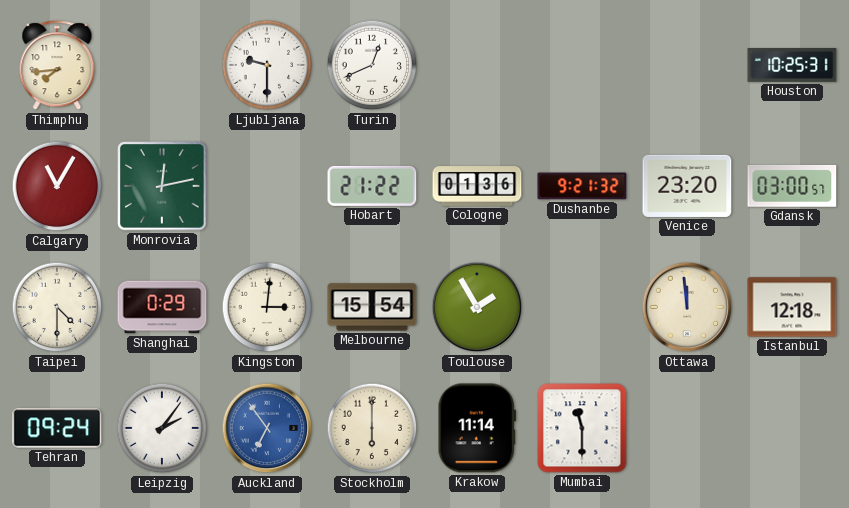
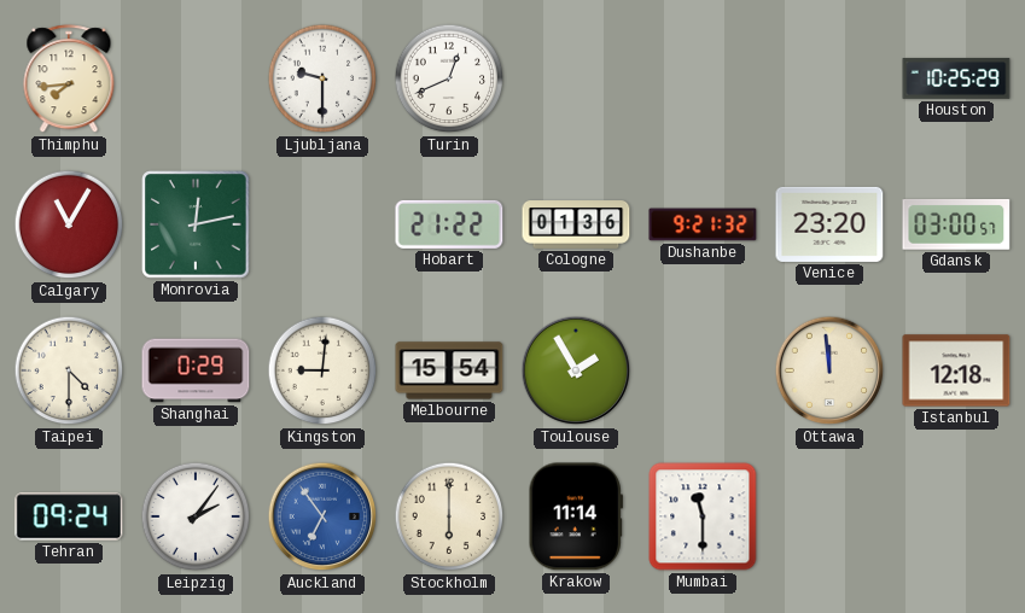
Houston: 10:25:31 -> 10:25:29
Kingston: 3:01 -> 9:01
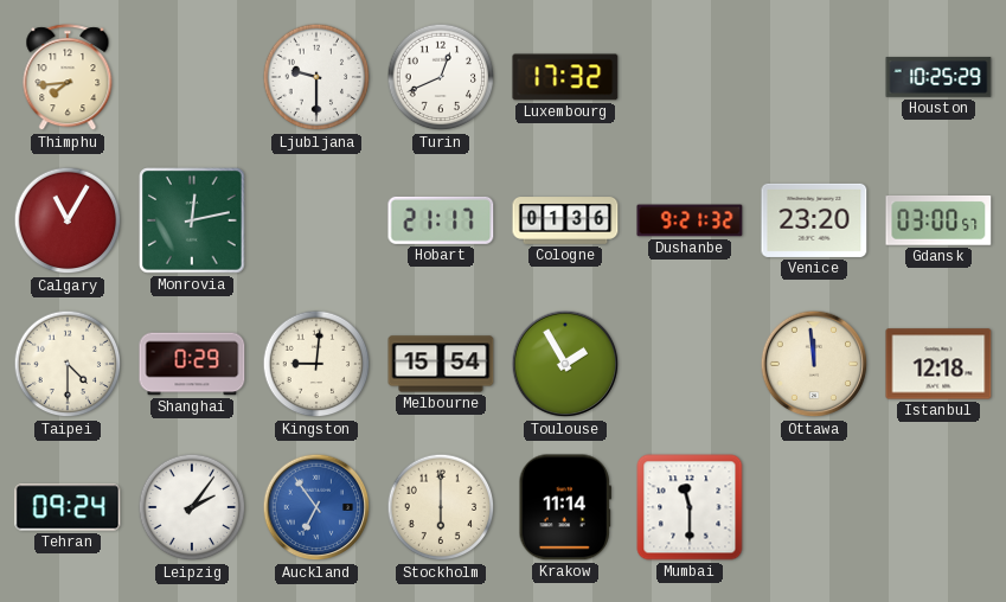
Luxembourg: none -> 17:32
Hobart: 21:22 -> 21:17
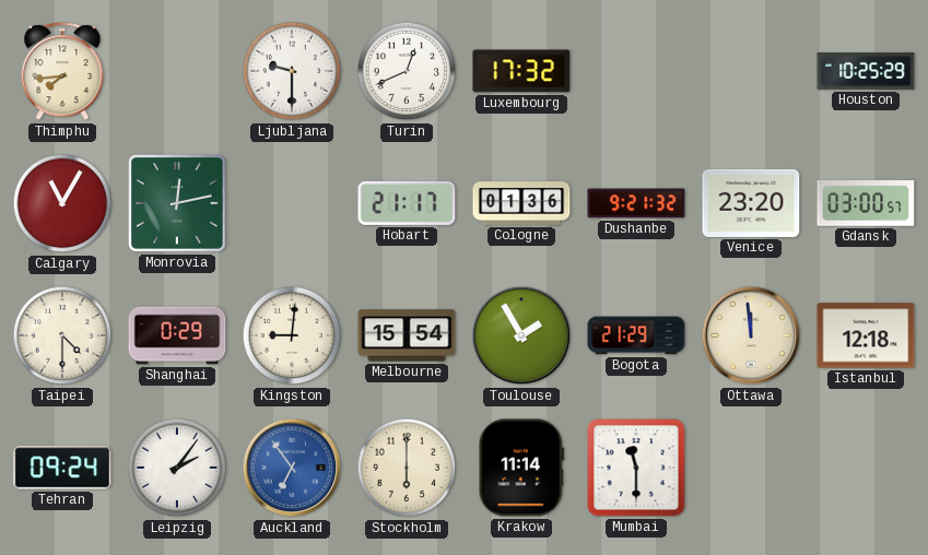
Bogota: none -> 21:29
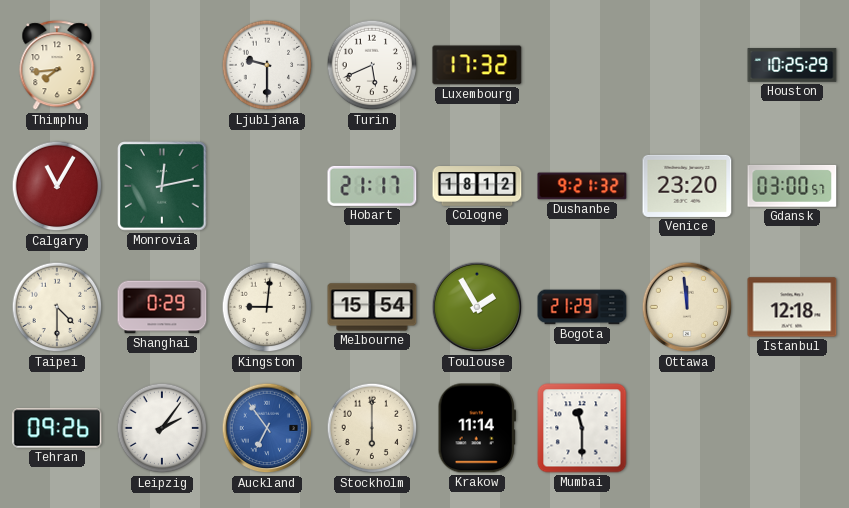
Turin: 12:41 -> 5:41
Cologne: 01:36 -> 18:12
Tehran: 09:24 -> 09:26
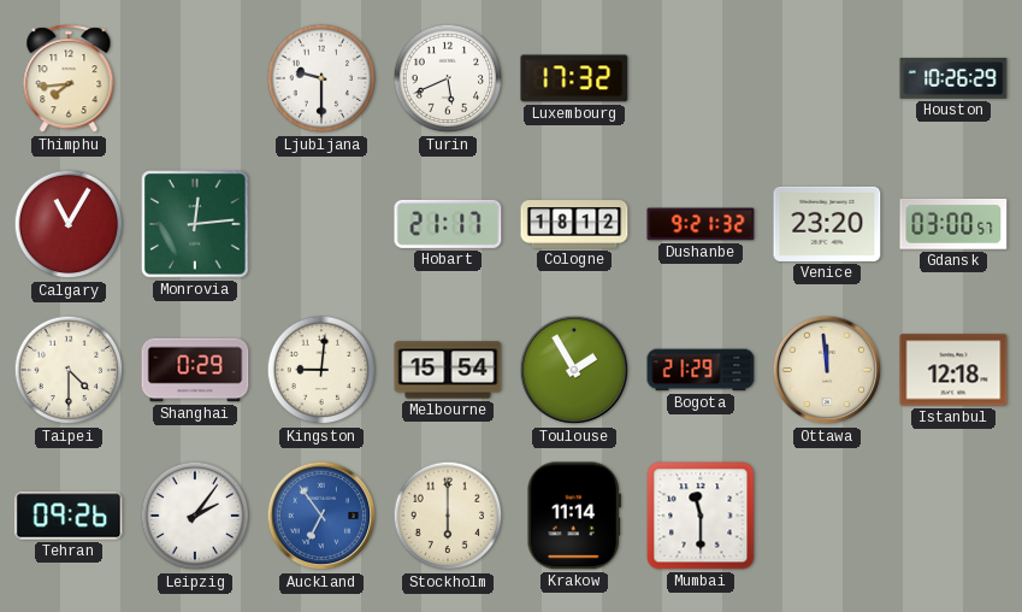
Houston: 10:25 -> 10:26
Monrovia: 12:13 -> 12:14
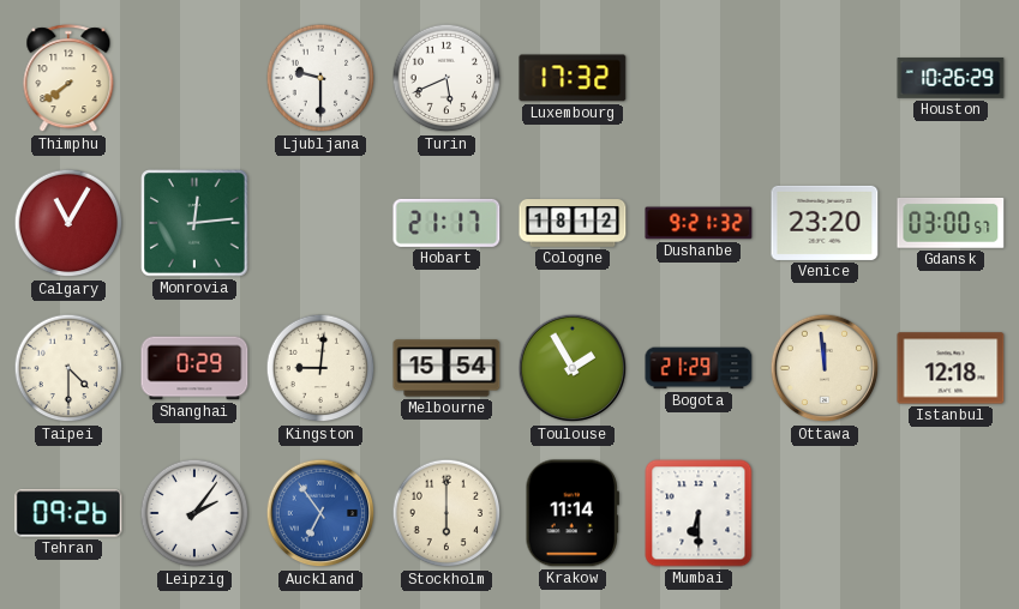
Thimphu: 7:44 -> 7:39
Mumbai: 11:30 -> 6:30
